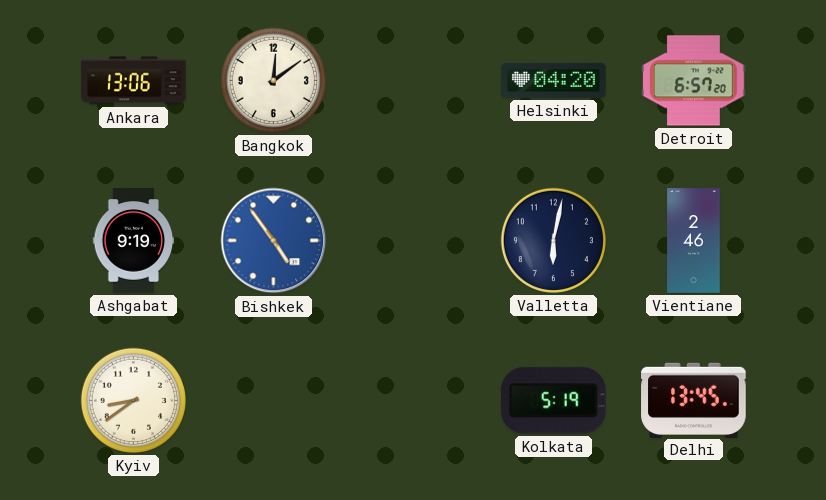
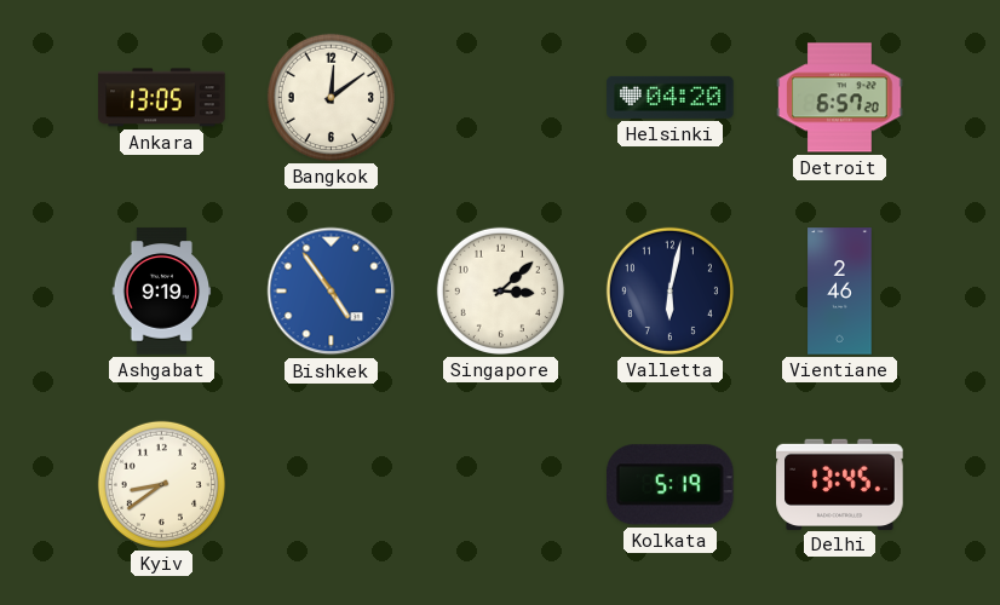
Ankara: 13:06 -> 13:05
Singapore: none -> 3:08
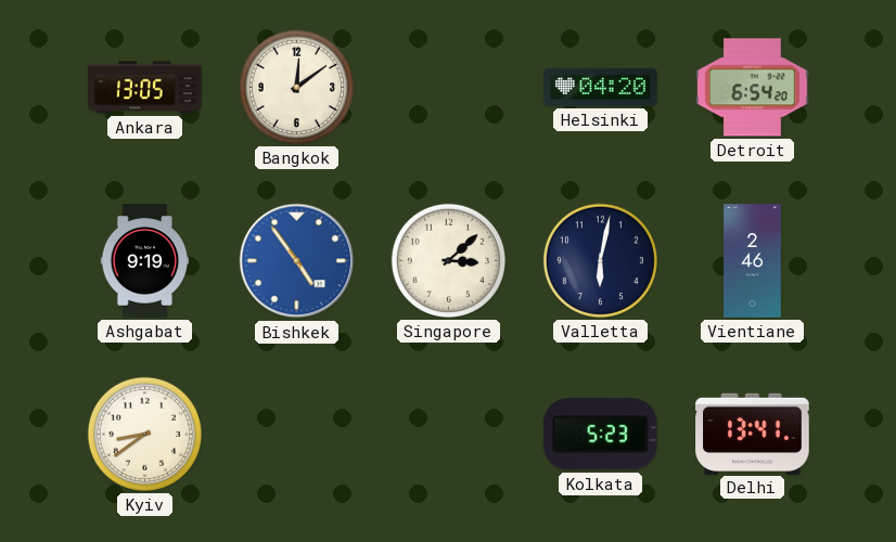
Detroit: 6:57 -> 6:54
Kolkata: 5:19 -> 5:23
Delhi: 13:45 -> 13:41
